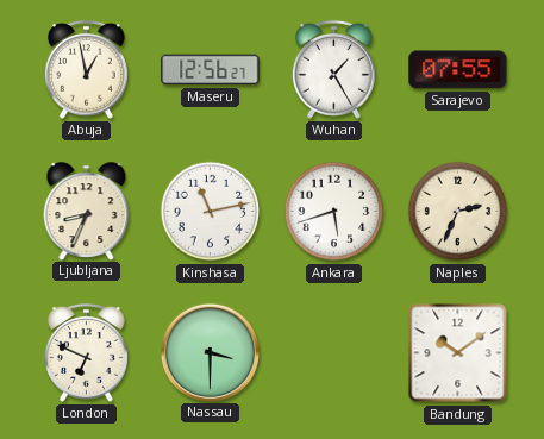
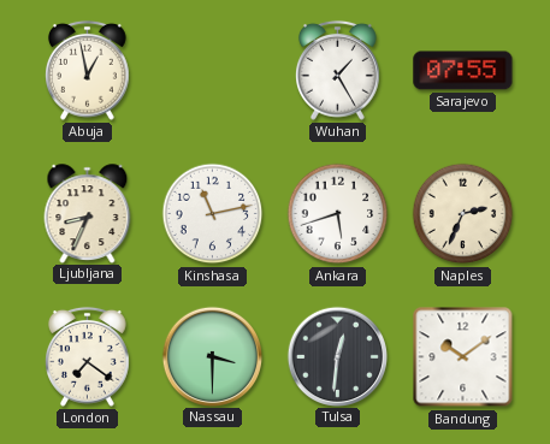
Maseru: 12:56 -> none
London: 6:49 -> 7:21
Tulsa: none -> 12:31
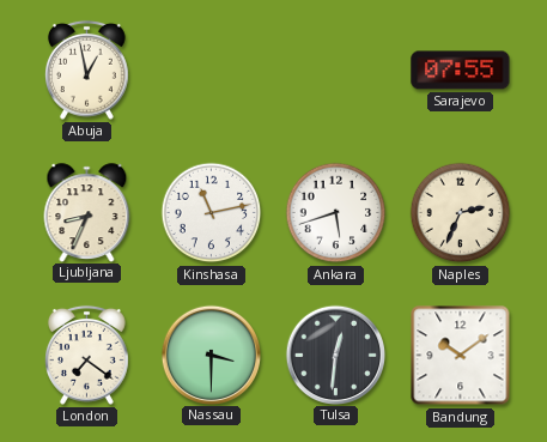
Wuhan: 1:25 -> none
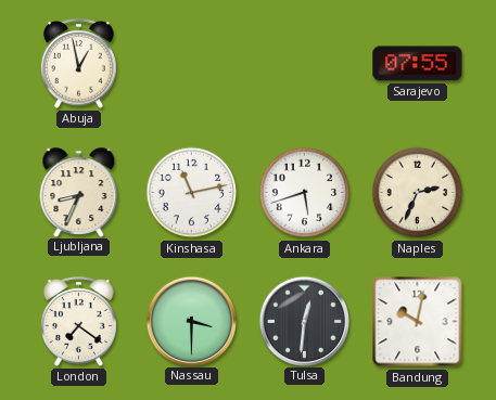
Bandung: 10:09 -> 10:02
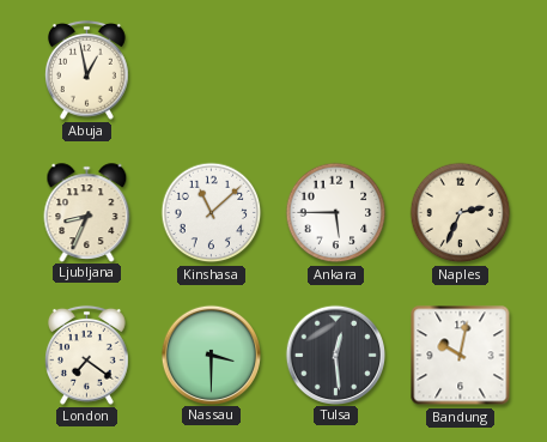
Sarajevo: 07:55 -> none
Kinshasa: 11:13 -> 11:08
Ankara: 5:42 -> 5:45
Tulsa: 12:31 -> 12:29
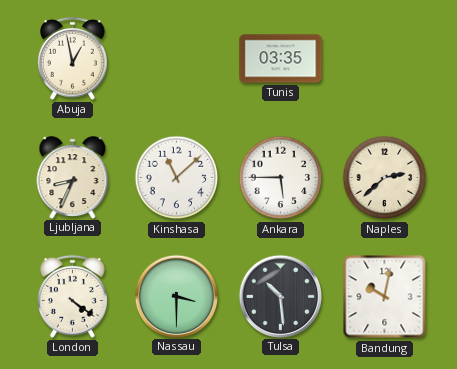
Tunis: none -> 03:35
Naples: 2:34 -> 2:38
London: 7:21 -> 4:21
Tulsa: 12:29 -> 10:29
